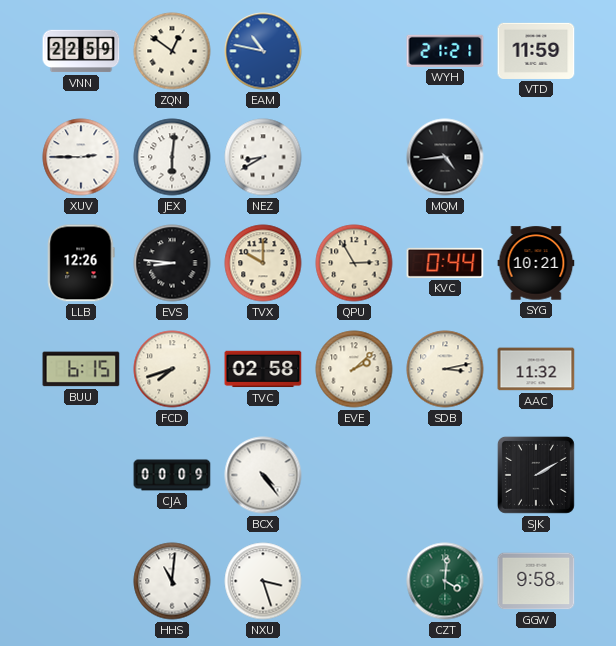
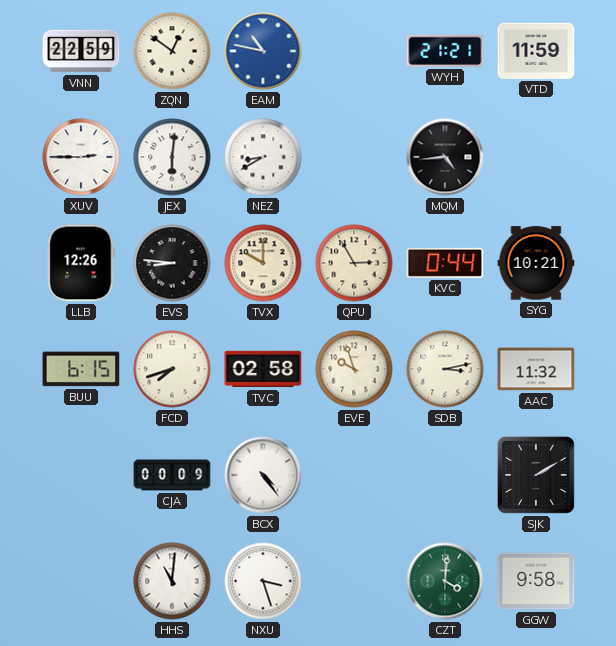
EVE: 2:08 -> 9:57
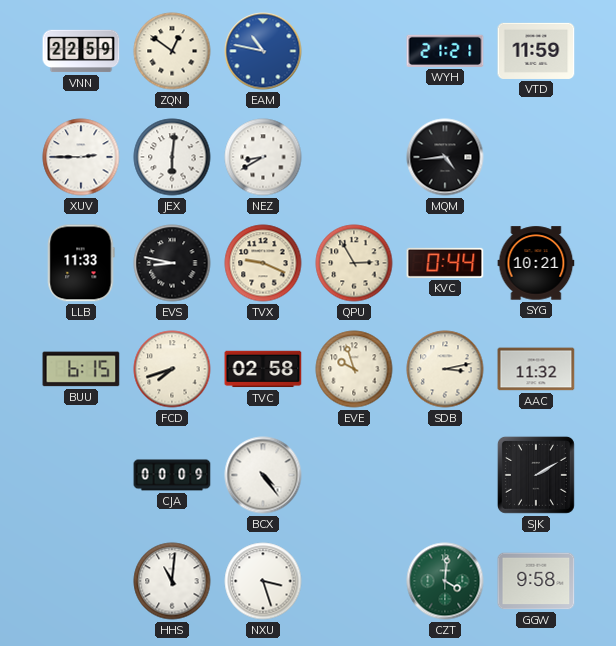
LLB: 12:26 -> 11:33
EVS: 8:46 -> 8:47
TVX: 10:00 -> 9:19
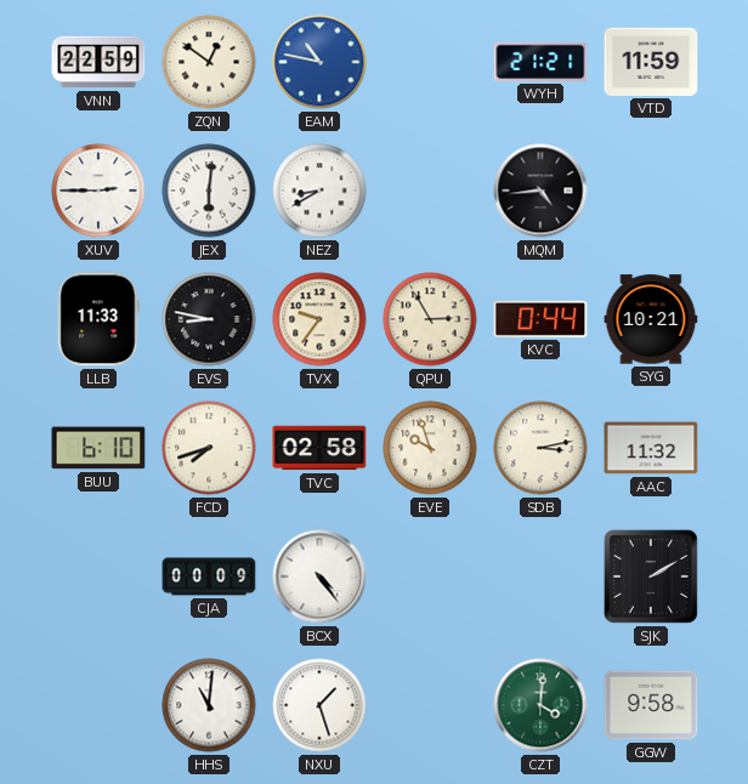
TVX: 9:19 -> 9:36
BUU: 6:15 -> 6:10
NXU: 3:27 -> 1:27
